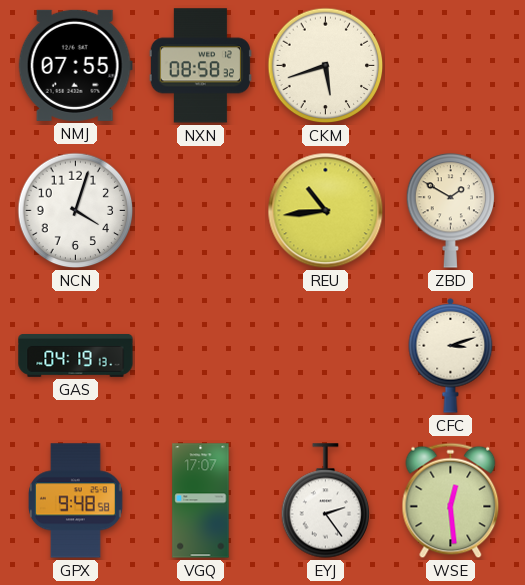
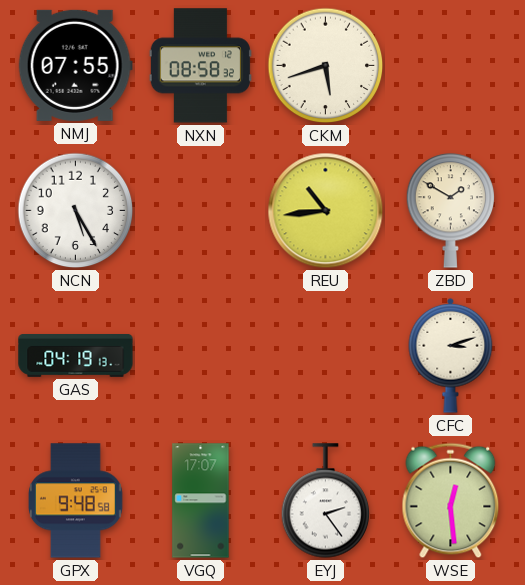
NCN: 4:03 -> 5:25
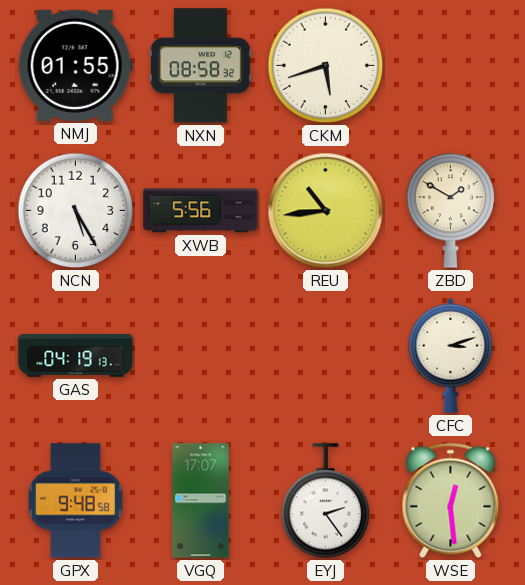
NMJ: 07:55 -> 01:55
XWB: none -> 5:56
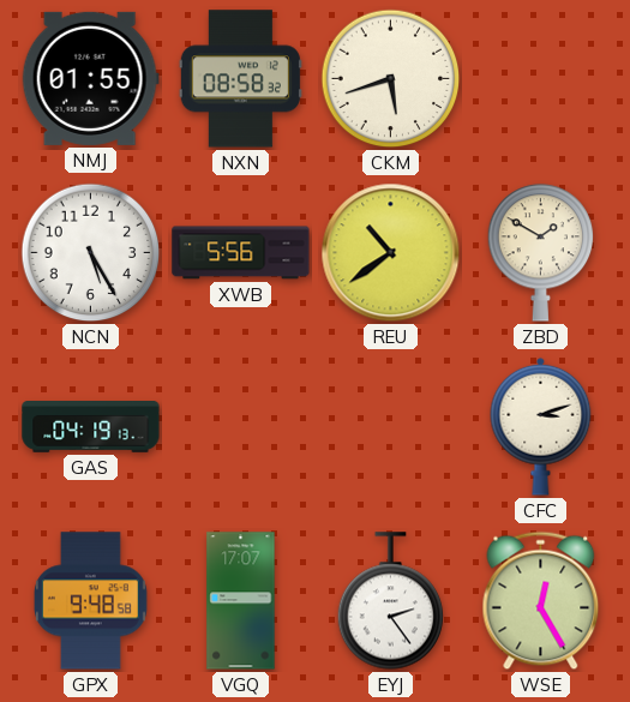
REU: 10:44 -> 10:39
WSE: 12:29 -> 12:25
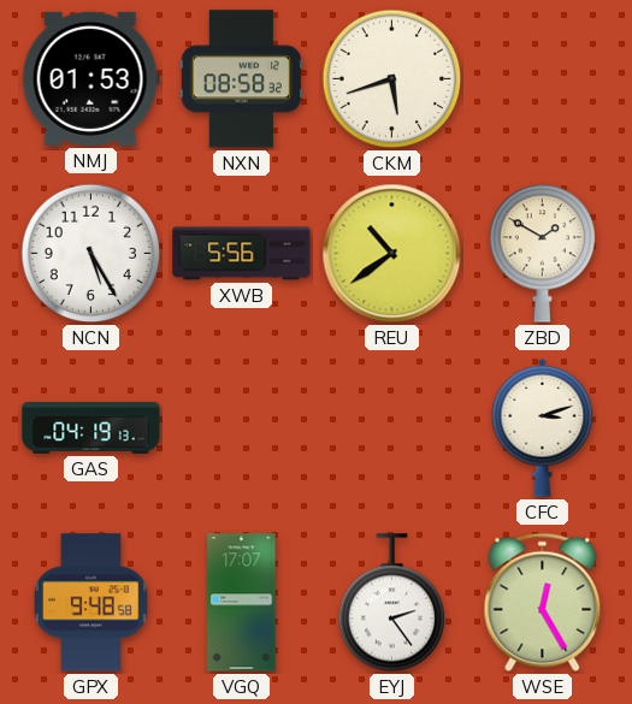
NMJ: 01:55 -> 01:53
